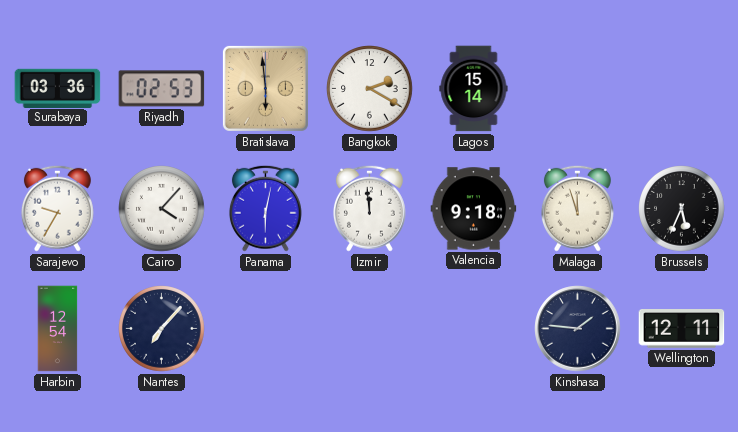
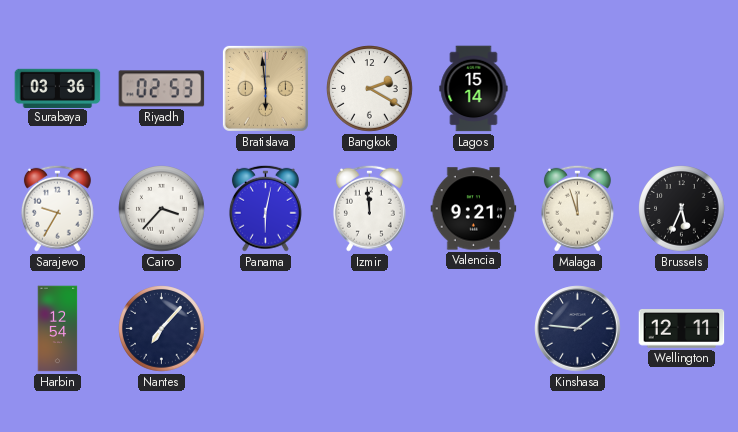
Cairo: 4:07 -> 3:37
Valencia: 9:18 -> 9:21
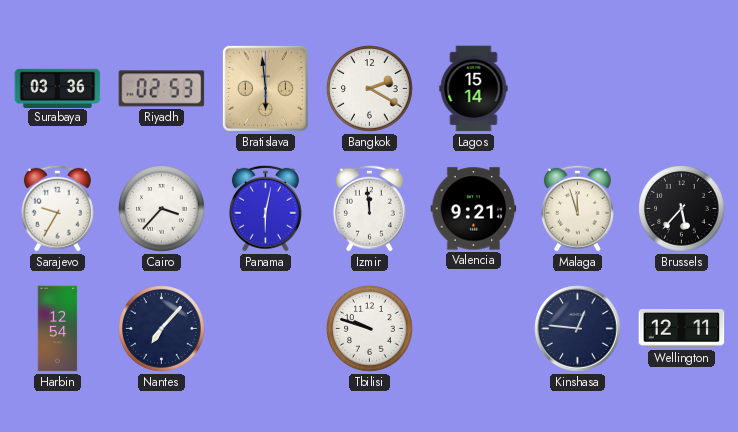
Brussels: 5:34 -> 5:37
Tbilisi: none -> 9:48
Kinshasa: 1:46 -> 12:46
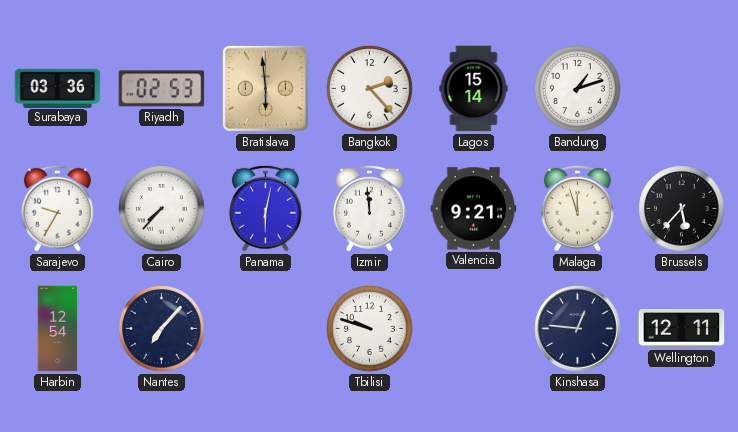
Bangkok: 2:20 -> 2:23
Bandung: none -> 1:12
Cairo: 3:37 -> 7:37
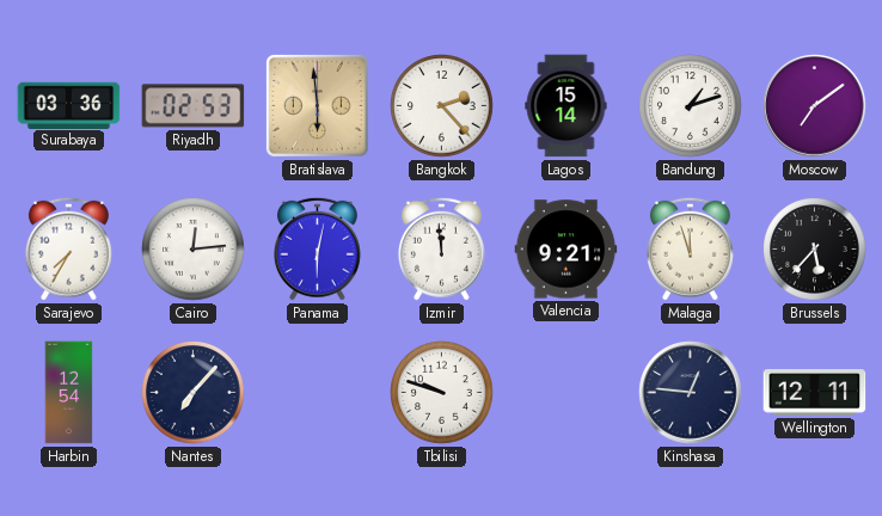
Moscow: none -> 7:09
Sarajevo: 9:35 -> 7:35
Cairo: 7:37 -> 12:14
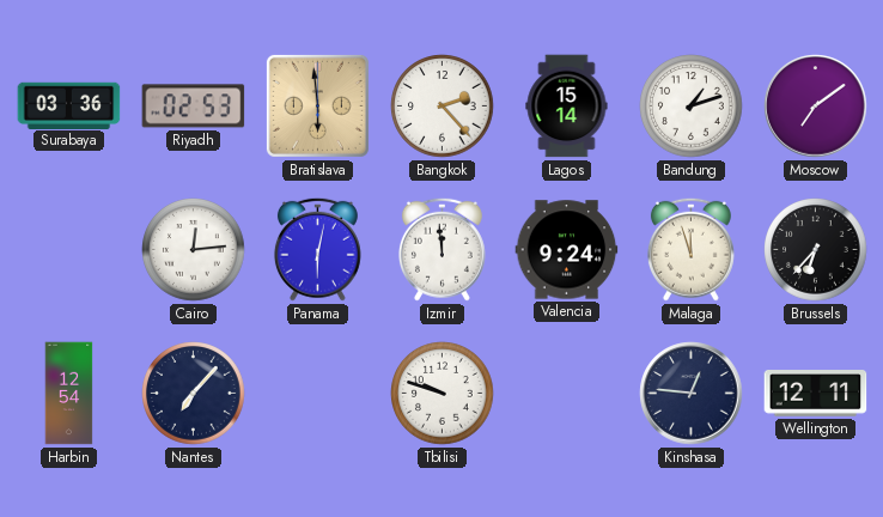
Sarajevo: 7:35 -> none
Valencia: 9:21 -> 9:24
Brussels: 5:37 -> 6:37
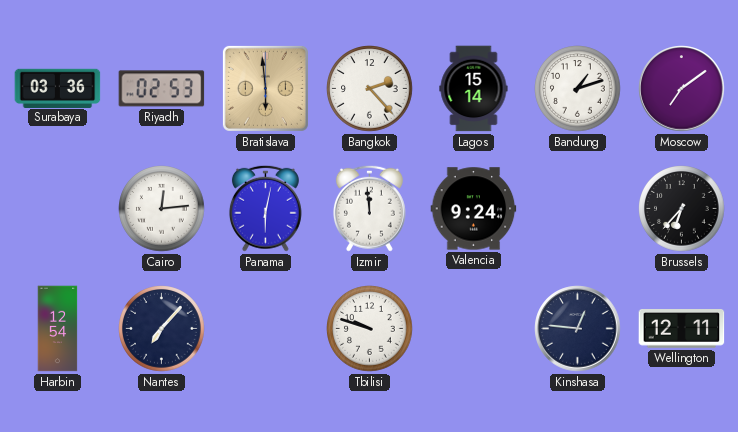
Malaga: 11:57 -> none
